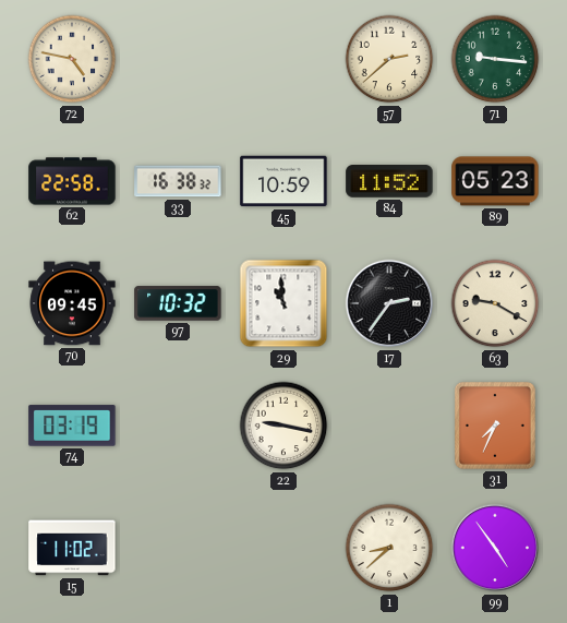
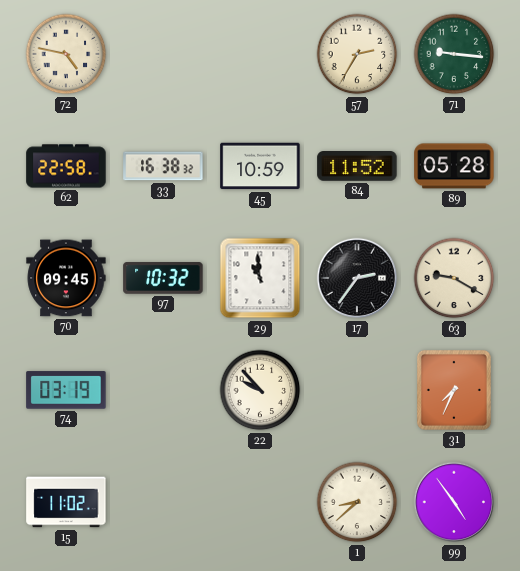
57: 2:38 -> 2:35
89: 05:23 -> 05:28
22: 9:17 -> 9:53
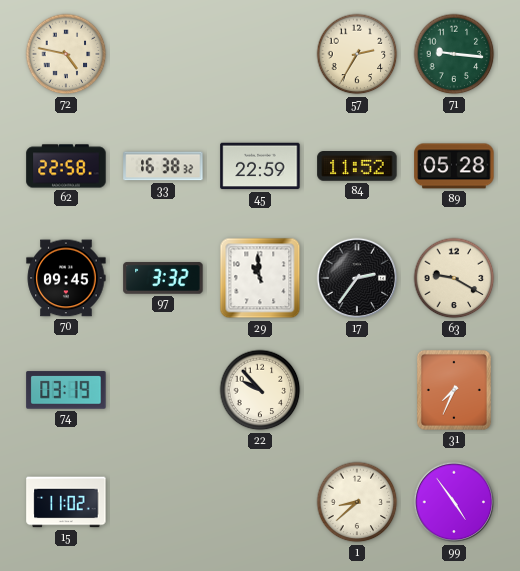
45: 10:59 -> 22:59
97: 10:32 -> 3:32
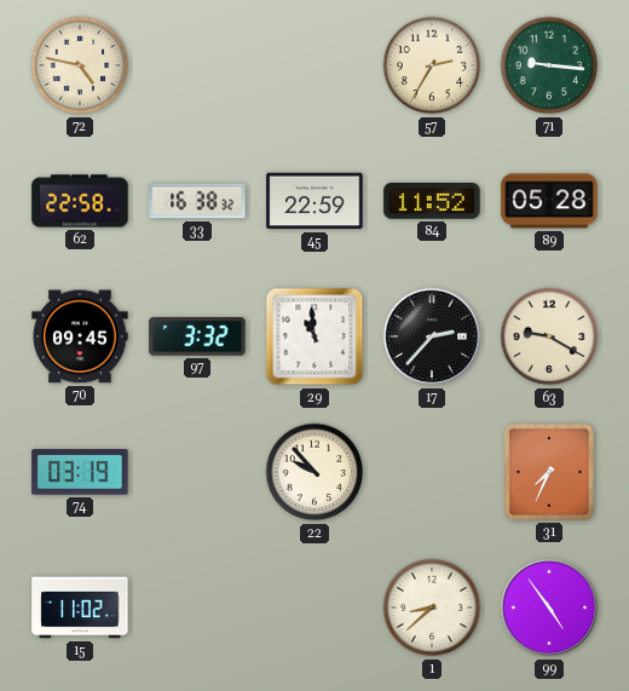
17: 2:36 -> 2:37
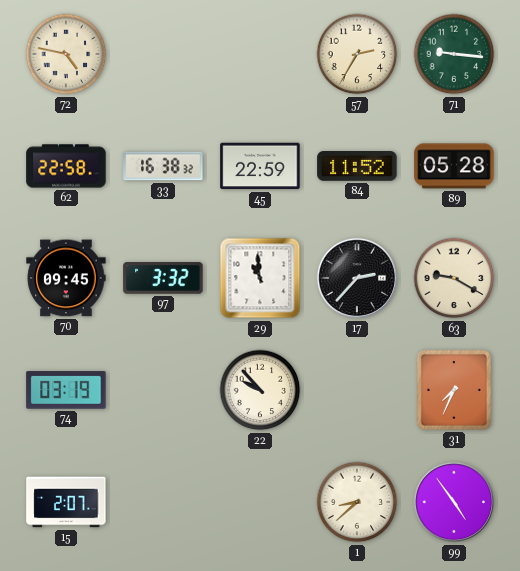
15: 11:02 -> 2:07
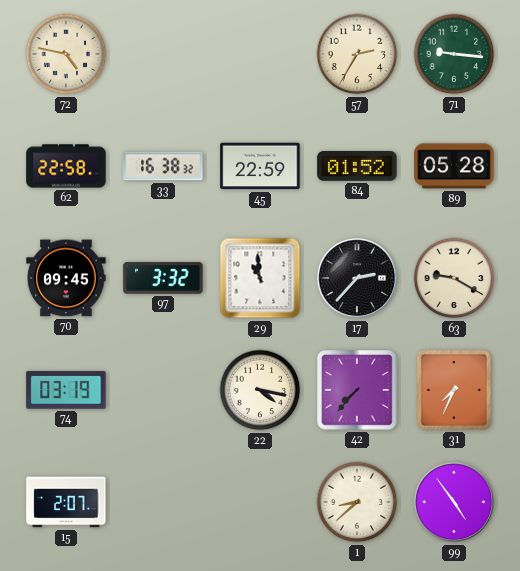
84: 11:52 -> 01:52
22: 9:53 -> 4:17
42: none -> 7:37
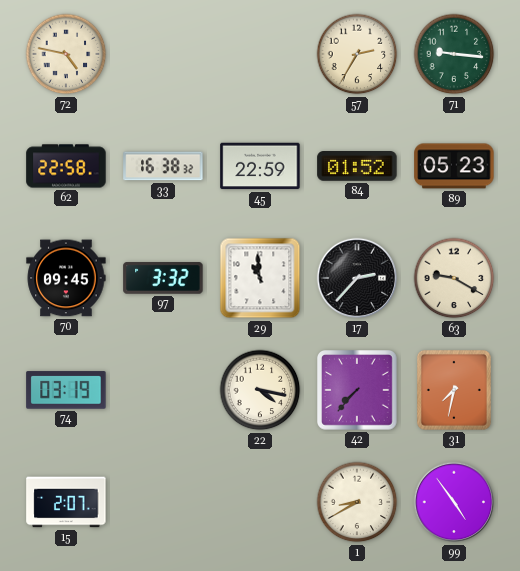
89: 05:28 -> 05:23
31: 7:34 -> 7:32
1: 8:38 -> 8:40
